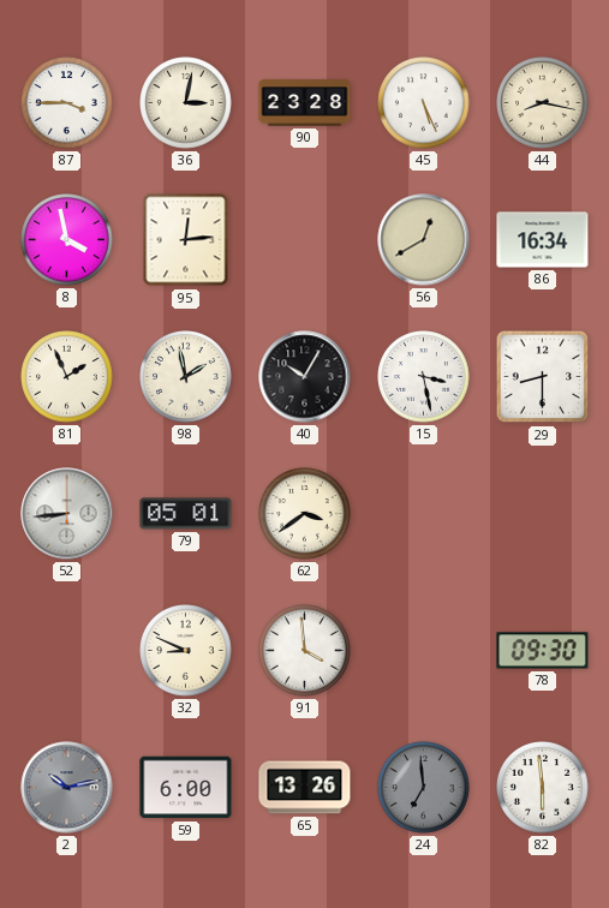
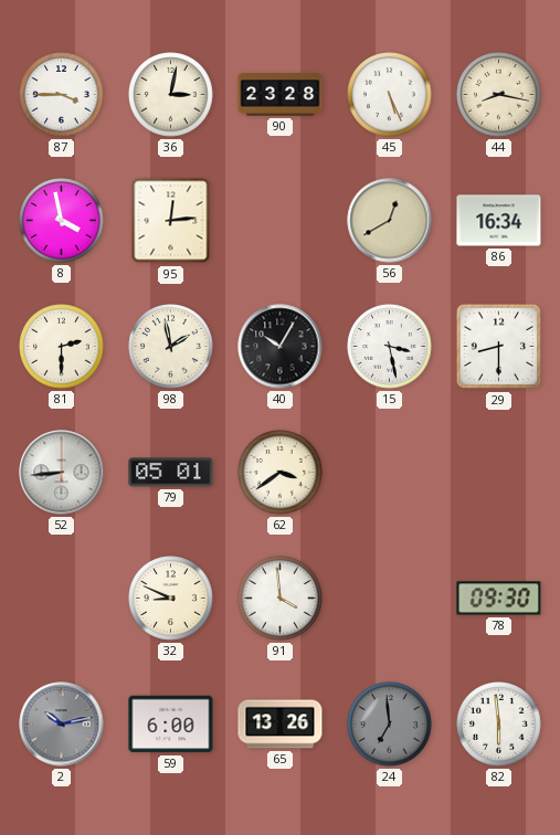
81: 1:56 -> 2:30
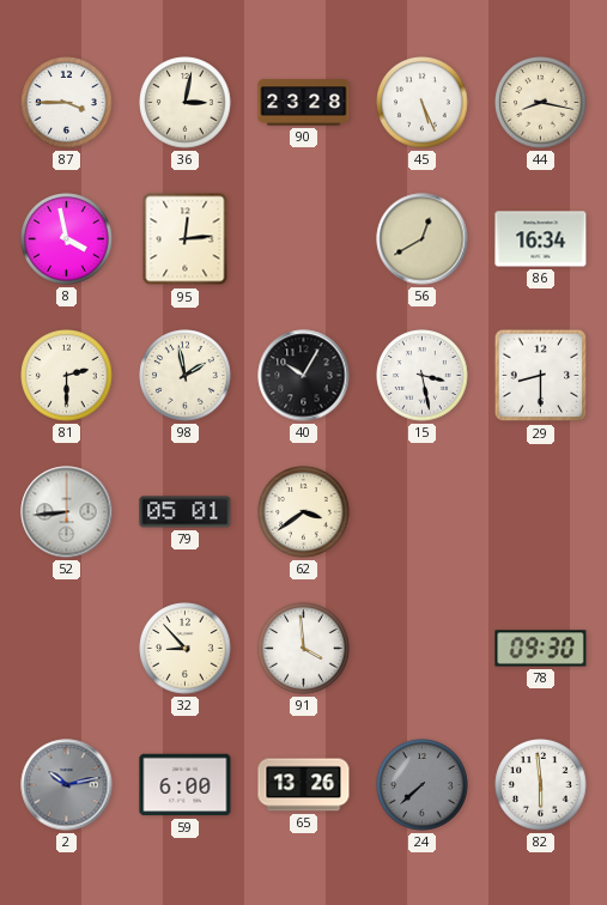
32: 8:49 -> 8:53
24: 6:59 -> 7:38
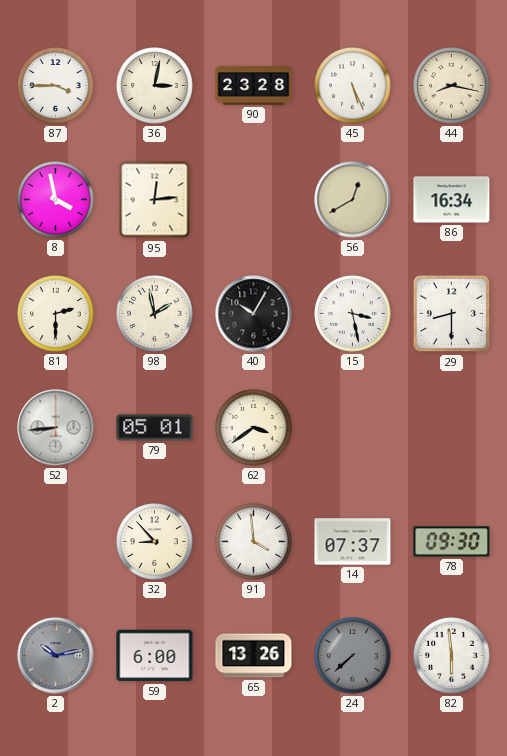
14: none -> 07:37
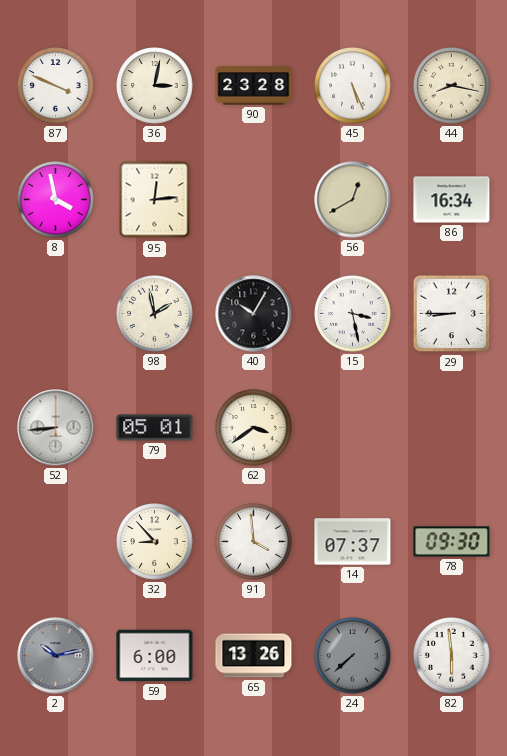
87: 3:45 -> 3:49
81: 2:30 -> none
29: 8:30 -> 8:45
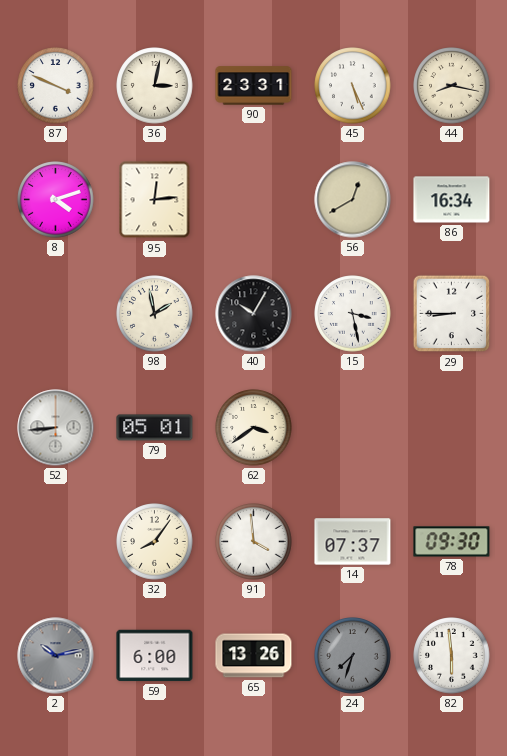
90: 23:28 -> 23:31
8: 3:58 -> 4:12
32: 8:53 -> 8:06
24: 7:38 -> 7:33
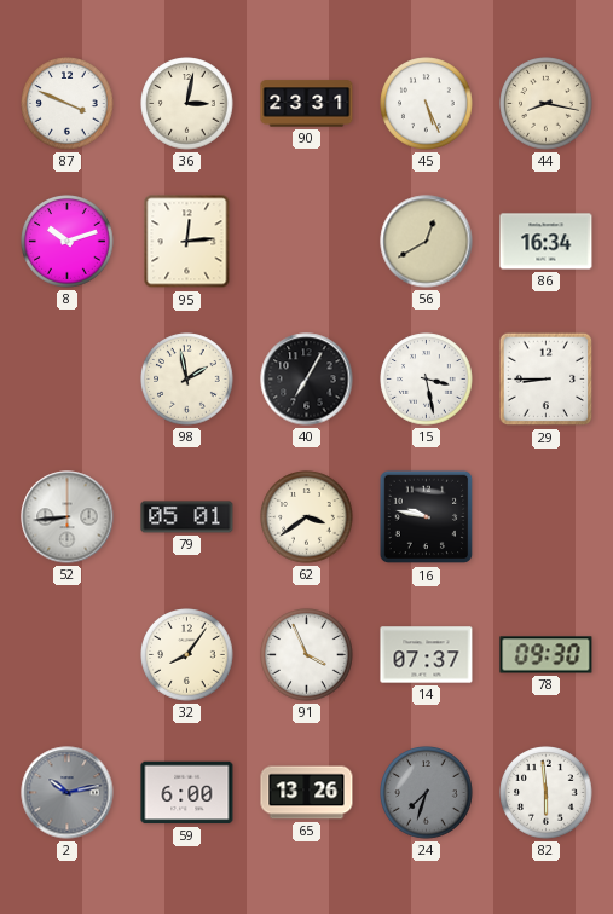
8: 4:12 -> 10:12
40: 10:05 -> 7:05
16: none -> 9:47
91: 3:59 -> 3:56
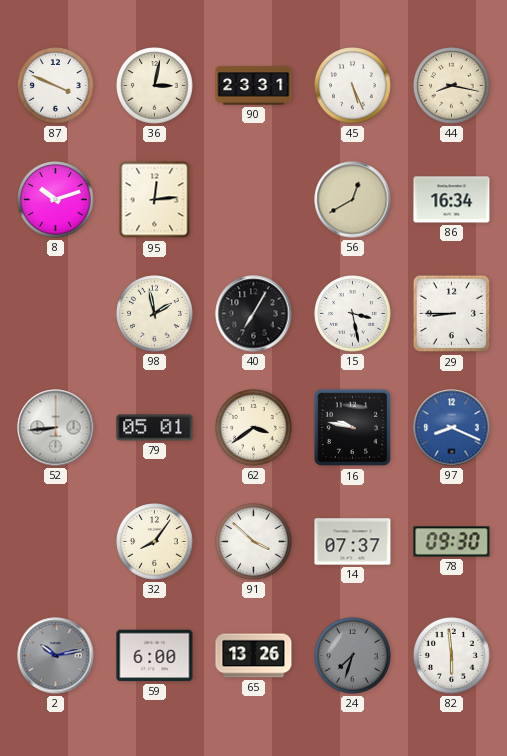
97: none -> 8:19
91: 3:56 -> 3:52
